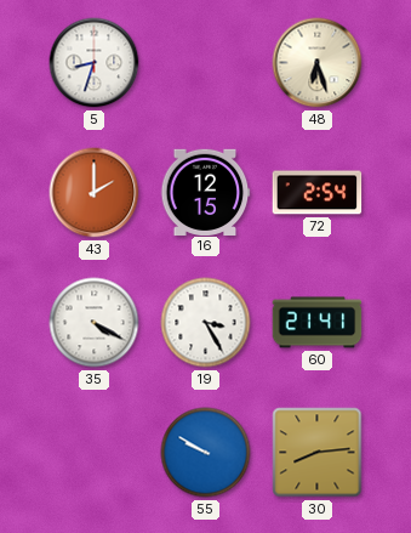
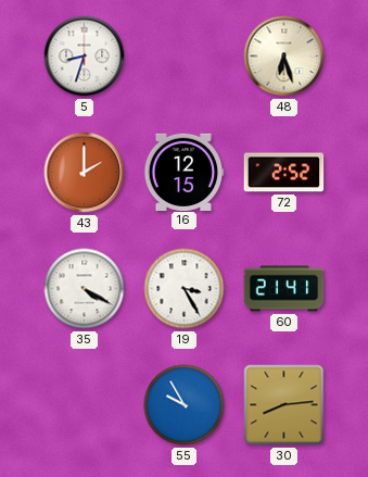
72: 2:54 -> 2:52
55: 9:50 -> 9:55
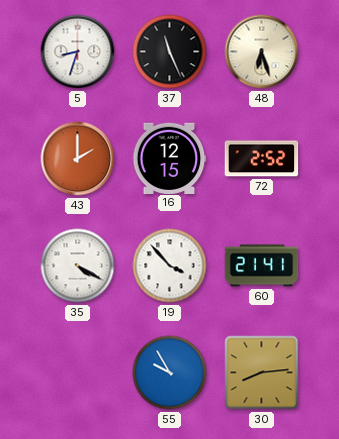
37: none -> 11:26
19: 3:25 -> 3:53
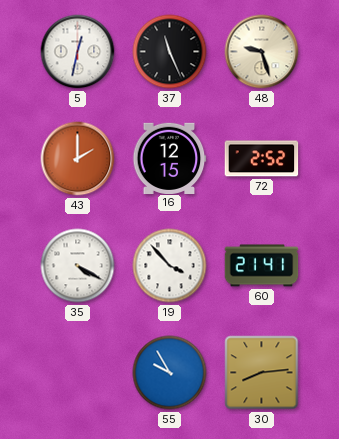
5: 8:33 -> 12:32
48: 6:27 -> 9:27
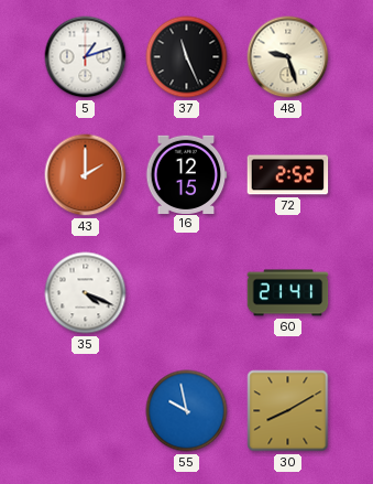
5: 12:32 -> 1:12
35: 4:20 -> 4:19
19: 3:53 -> none
55: 9:55 -> 9:58
30: 8:14 -> 8:10
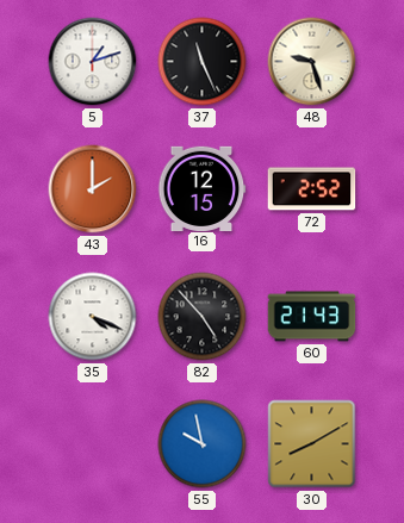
82: none -> 4:53
60: 21:41 -> 21:43
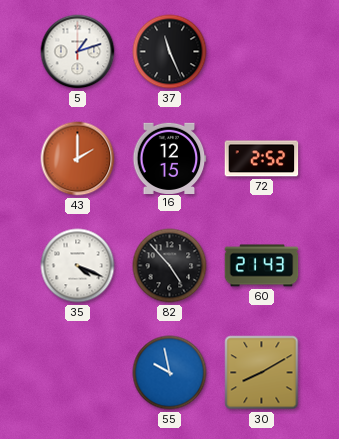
48: 9:27 -> none
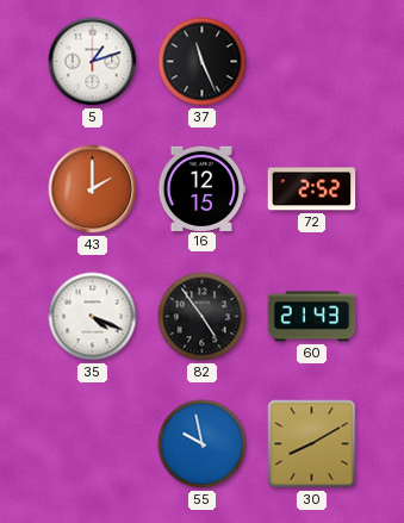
82: 4:53 -> 4:54
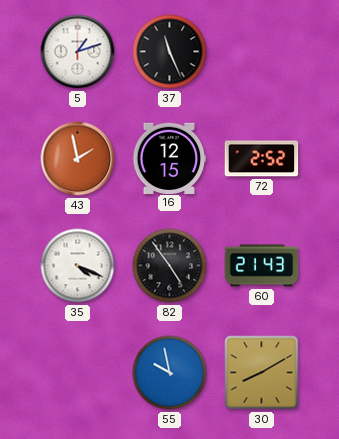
43: 2:00 -> 1:58
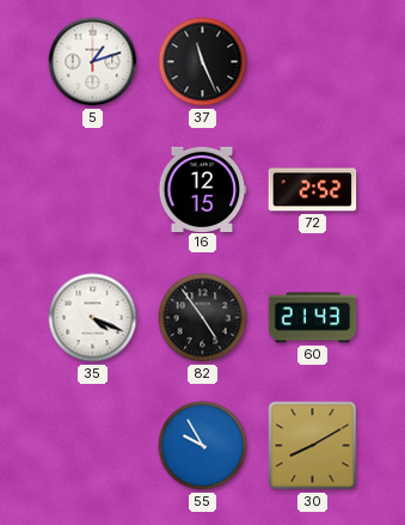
43: 1:58 -> none
55: 9:58 -> 9:55
